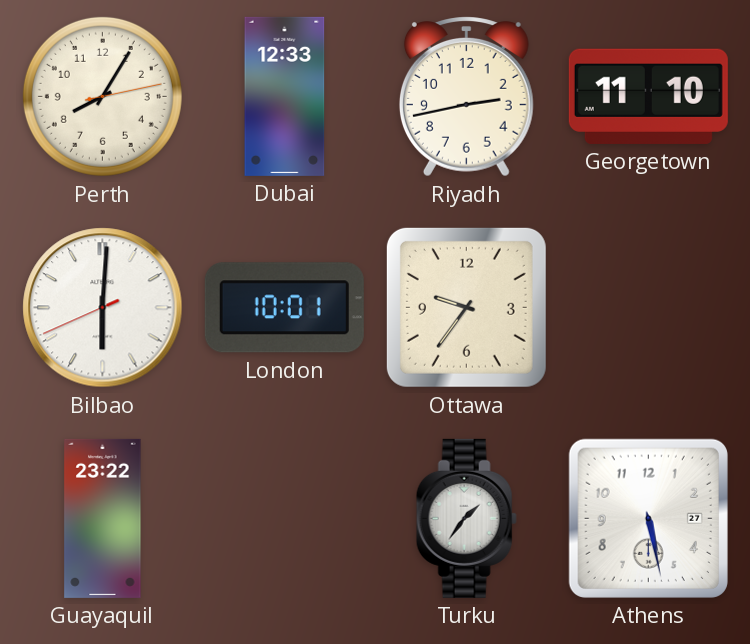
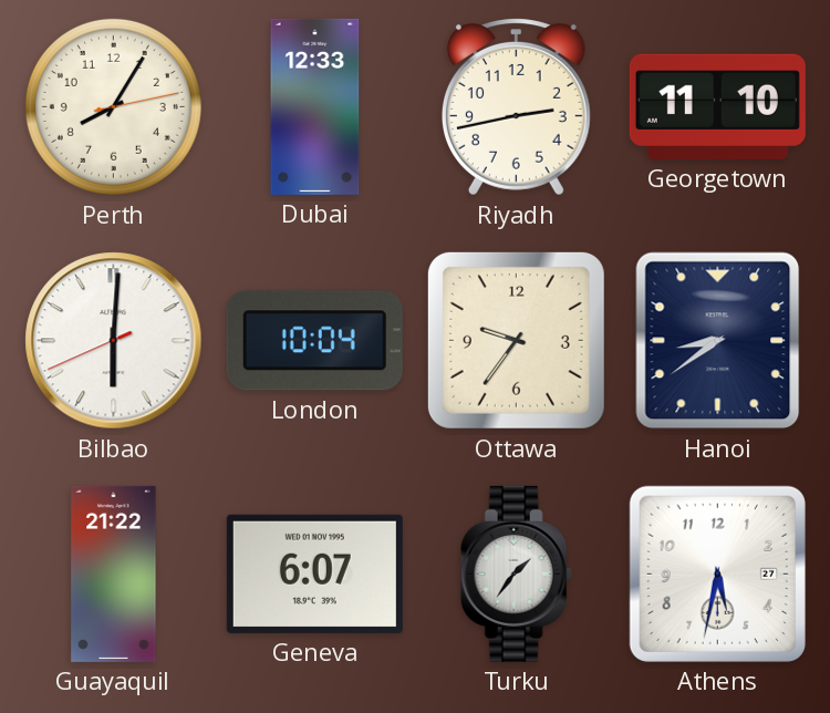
London: 10:01 -> 10:04
Hanoi: none -> 8:39
Guayaquil: 23:22 -> 21:22
Geneva: none -> 6:07
Athens: 5:28 -> 5:32
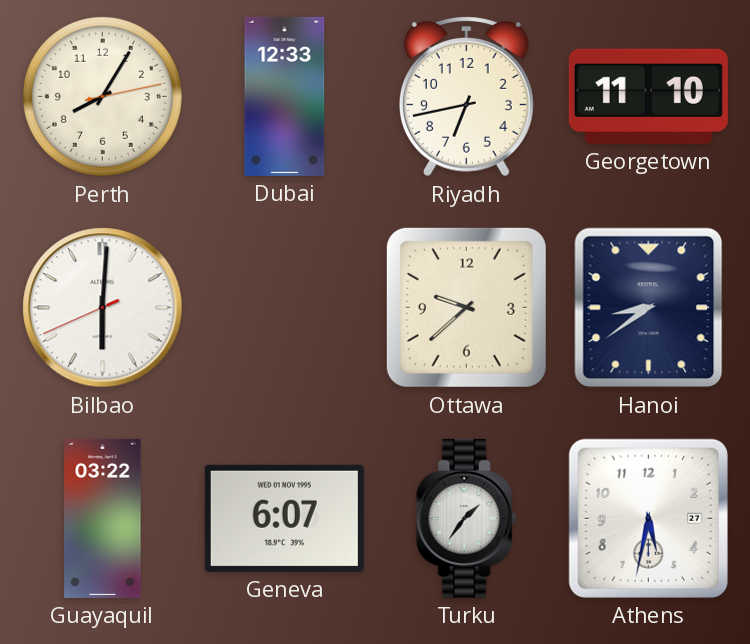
Riyadh: 2:43 -> 6:43
London: 10:04 -> none
Ottawa: 9:36 -> 9:38
Guayaquil: 21:22 -> 03:22
